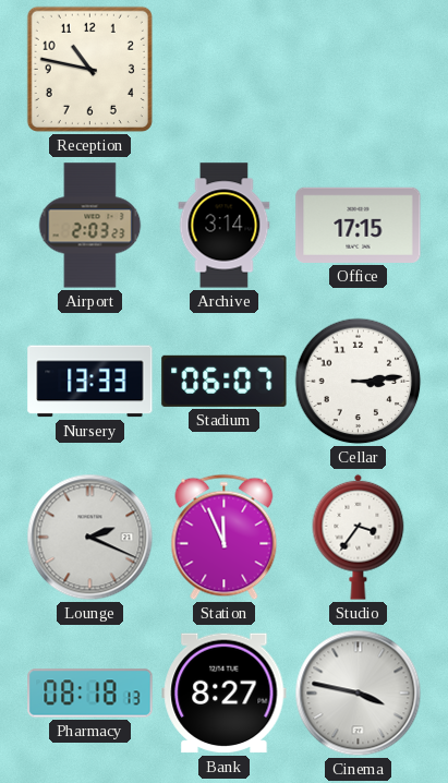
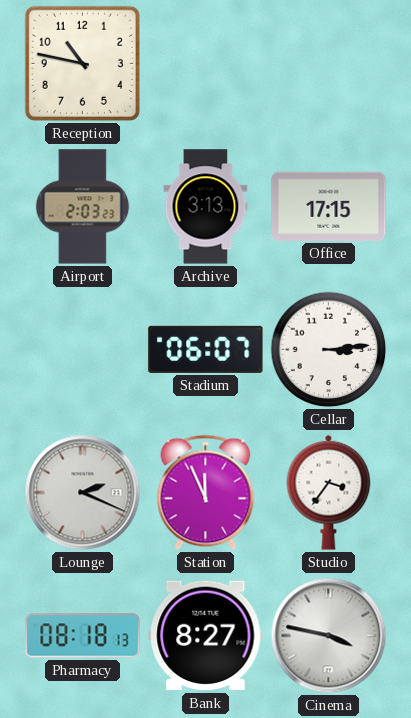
Archive: 3:14 -> 3:13
Nursery: 13:33 -> none
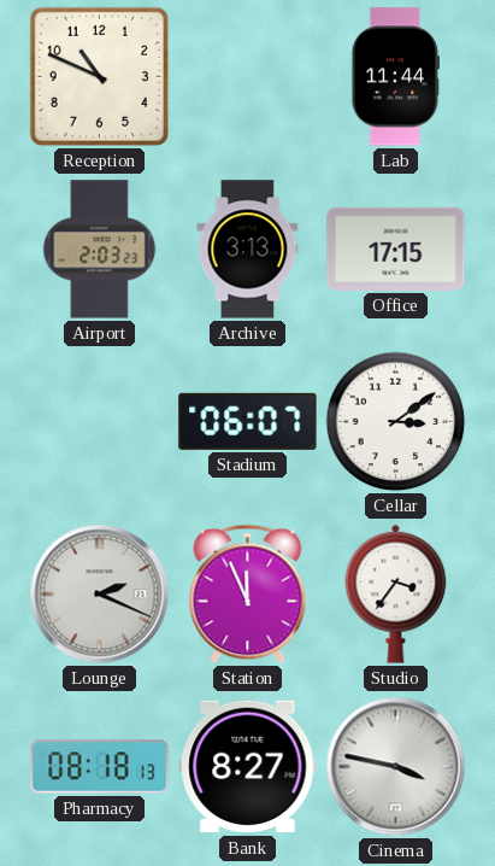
Reception: 10:47 -> 10:49
Lab: none -> 11:44
Cellar: 3:14 -> 3:09
